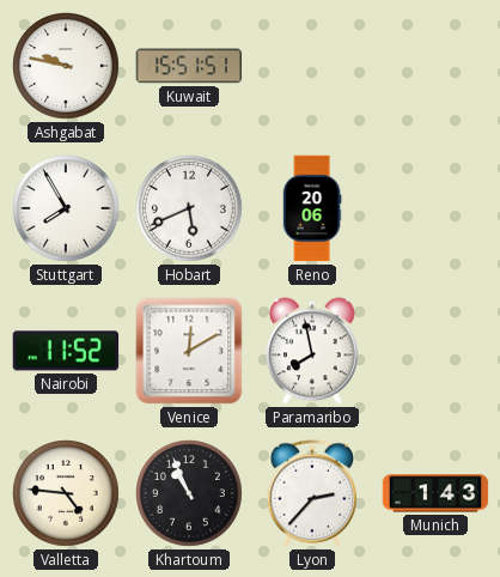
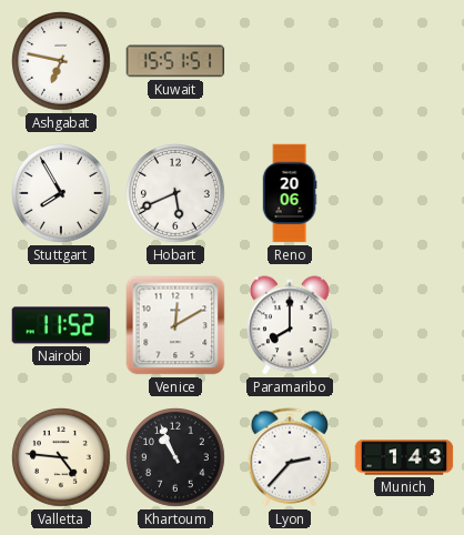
Ashgabat: 9:47 -> 6:47
Paramaribo: 7:58 -> 8:00
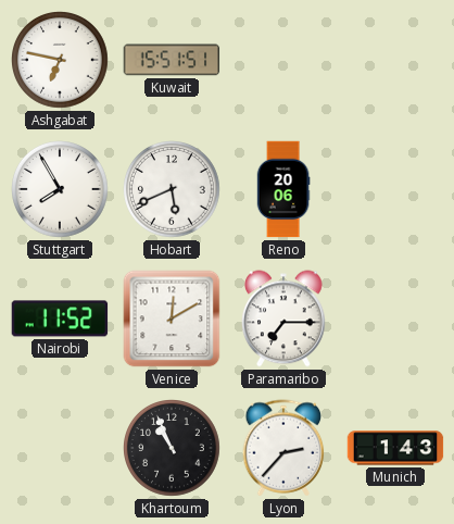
Paramaribo: 8:00 -> 7:15
Valletta: 4:46 -> none
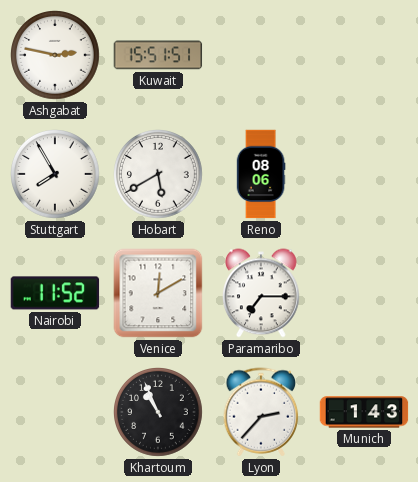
Ashgabat: 6:47 -> 2:47
Hobart: 5:41 -> 5:40
Reno: 20:06 -> 08:06
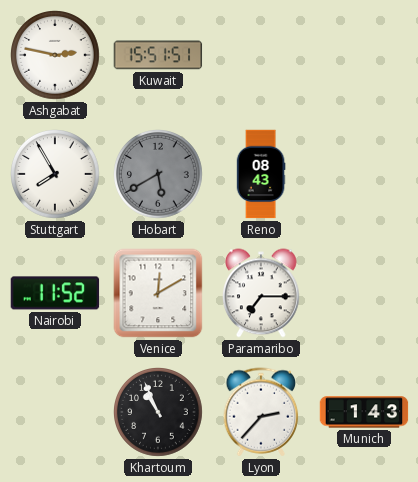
Hobart dial: white -> grey
Reno: 08:06 -> 08:43
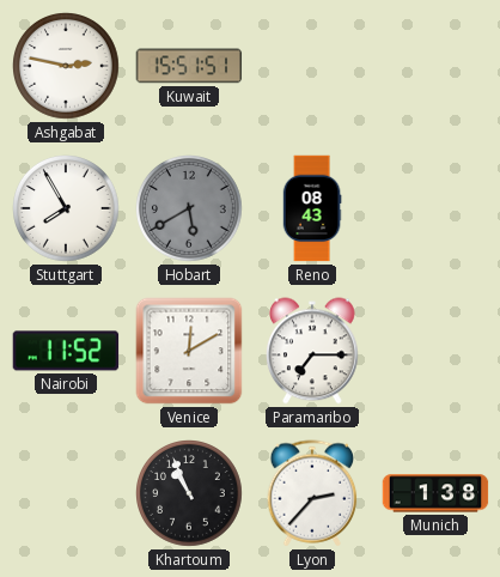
Munich: 1:43 -> 1:38
